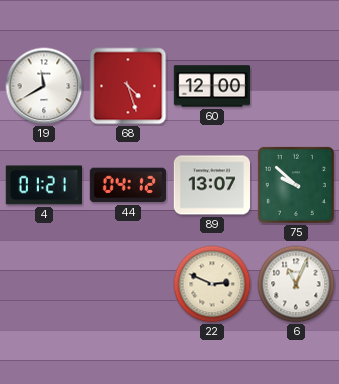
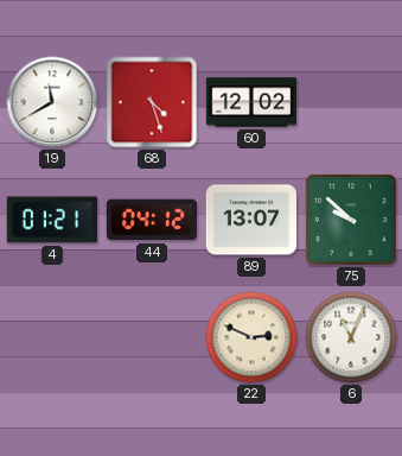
60: 12:00 -> 12:02
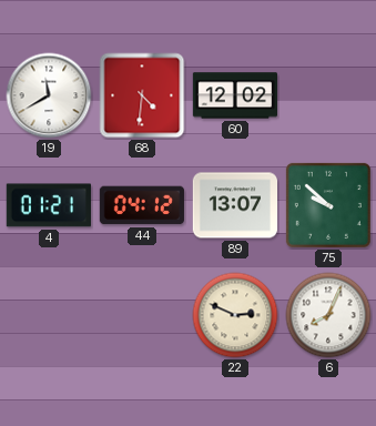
68: 4:27 -> 4:31
6: 11:04 -> 8:04
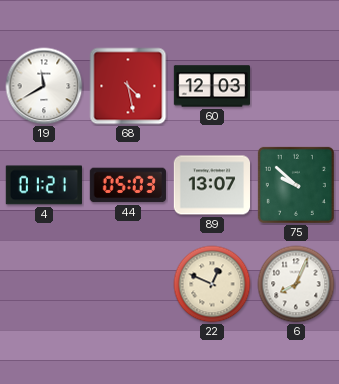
68: 4:31 -> 4:28
60: 12:02 -> 12:03
44: 04:12 -> 05:03
22: 2:49 -> 12:49
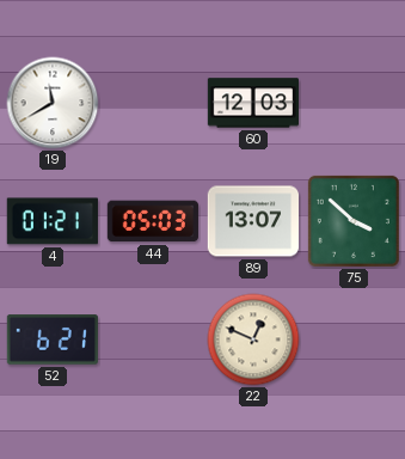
68: 4:28 -> none
75: 9:52 -> 3:52
52: none -> 6:21
6: 8:04 -> none
